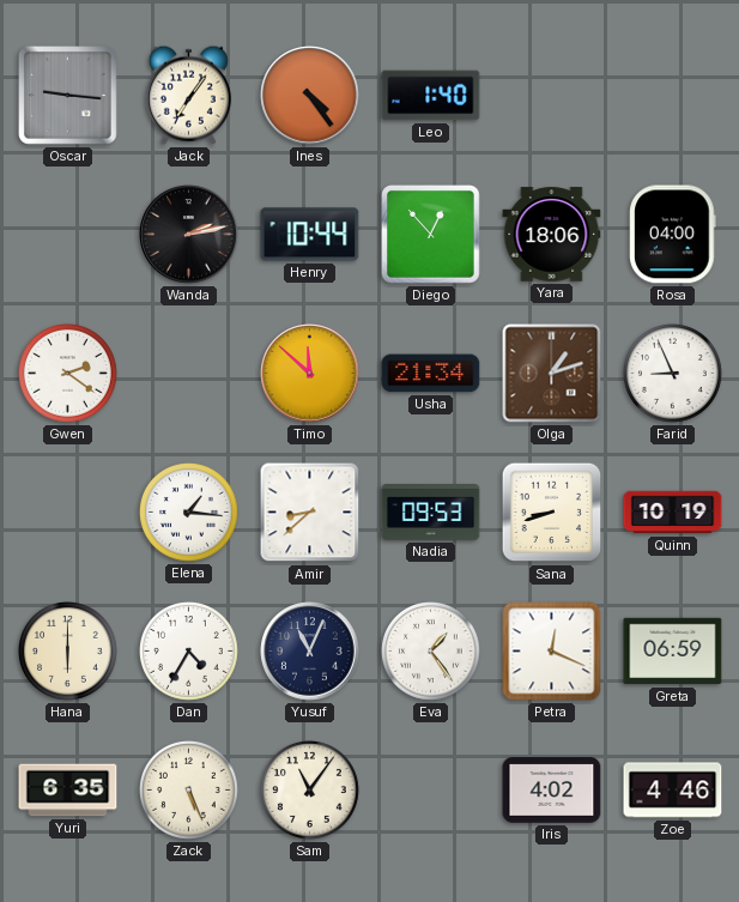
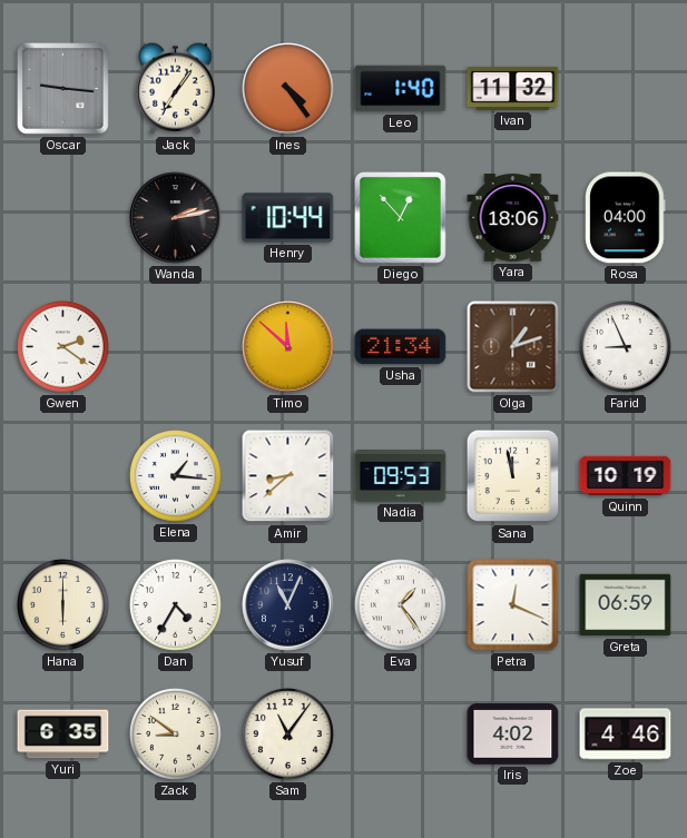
Ivan: none -> 11:32
Sana: 8:42 -> 11:58
Zack: 5:26 -> 8:51
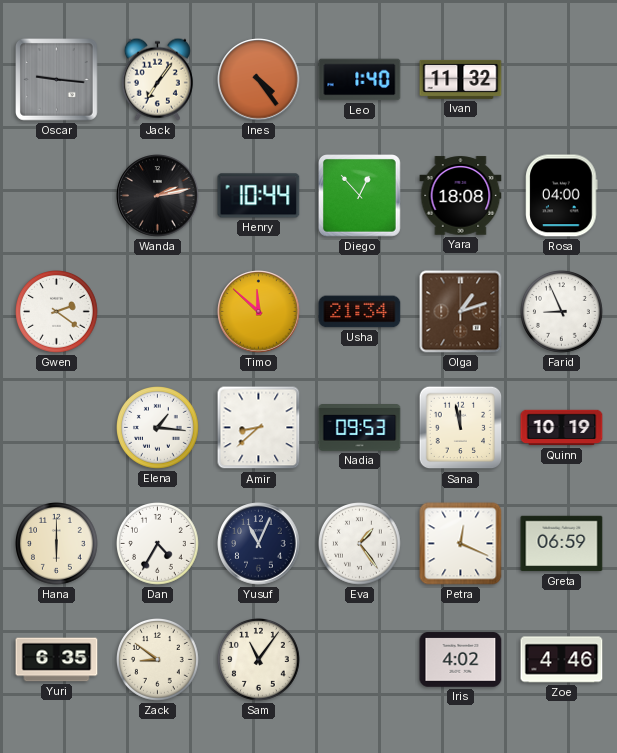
Yara: 18:06 -> 18:08
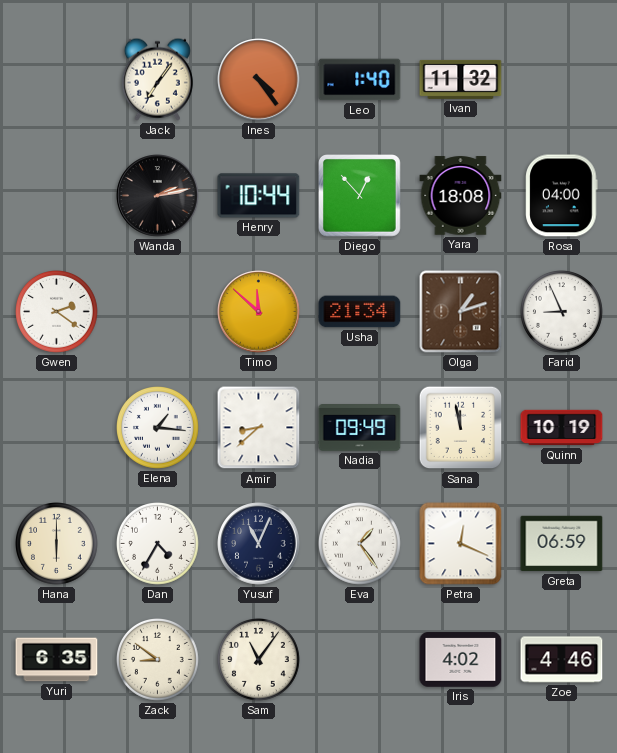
Oscar: 9:16 -> none
Nadia: 09:53 -> 09:49
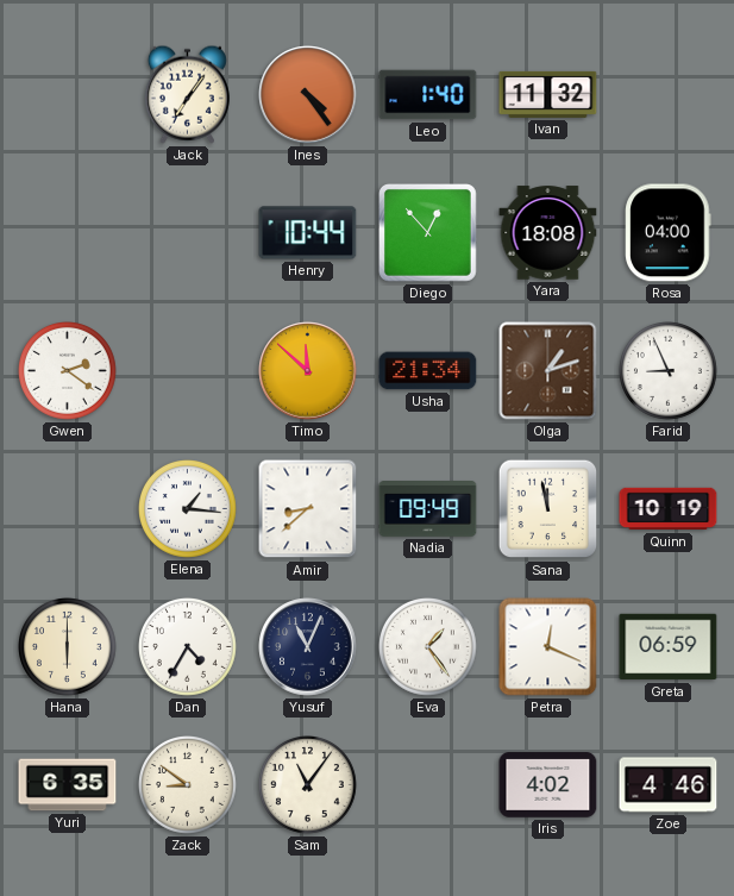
Wanda: 2:13 -> none
